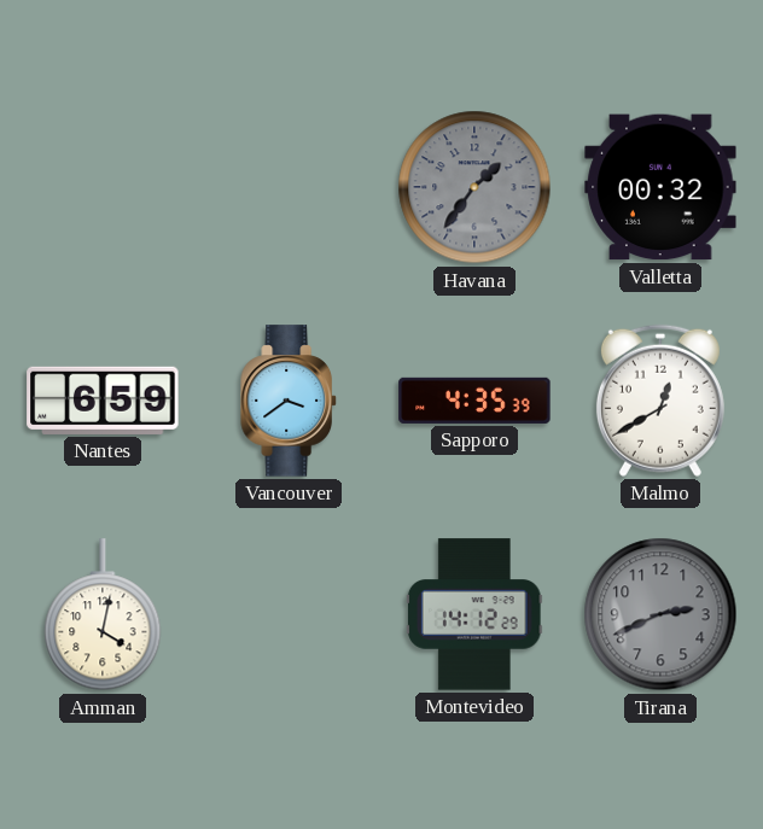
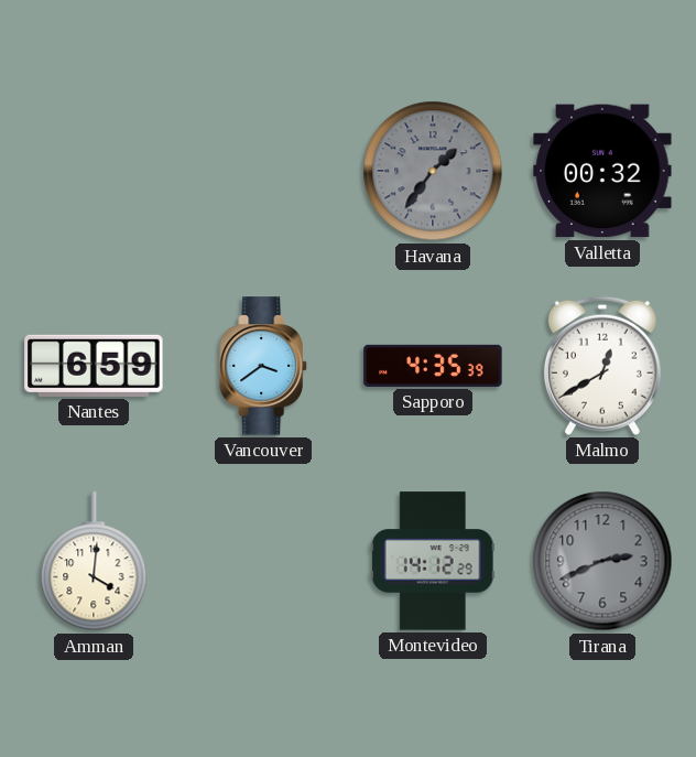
Amman: 4:02 -> 4:01
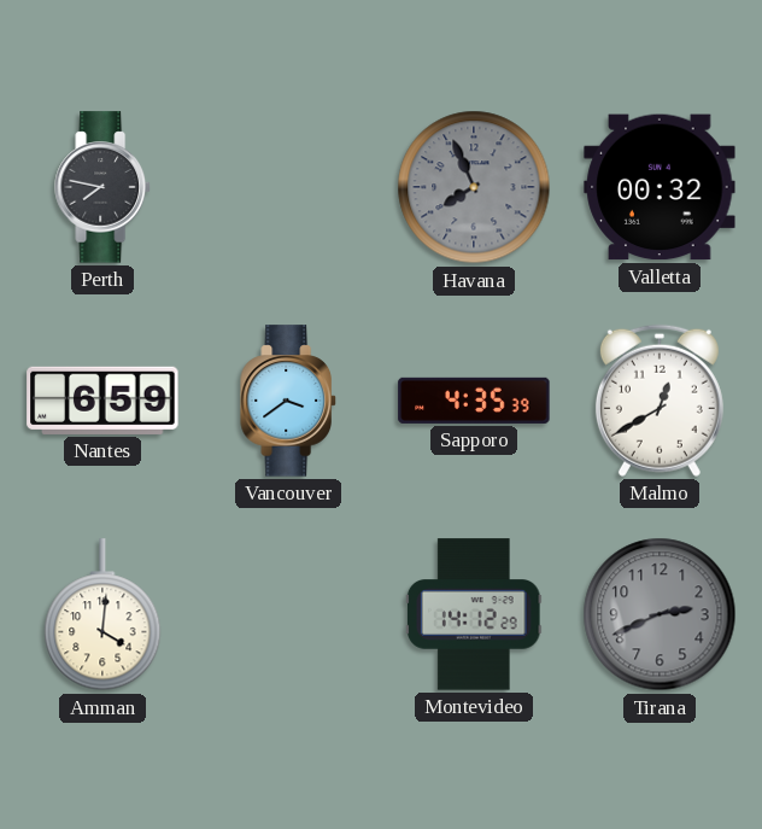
Perth: none -> 7:47
Havana: 1:36 -> 7:56
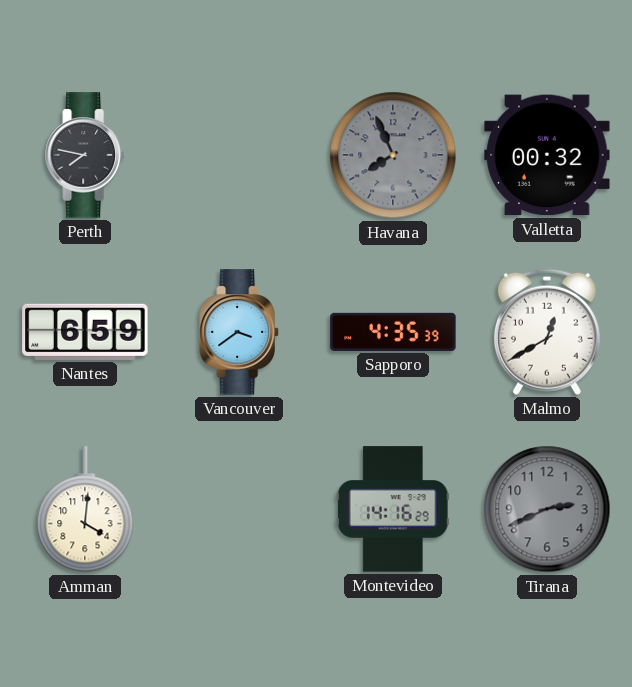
Montevideo: 14:12 -> 14:16
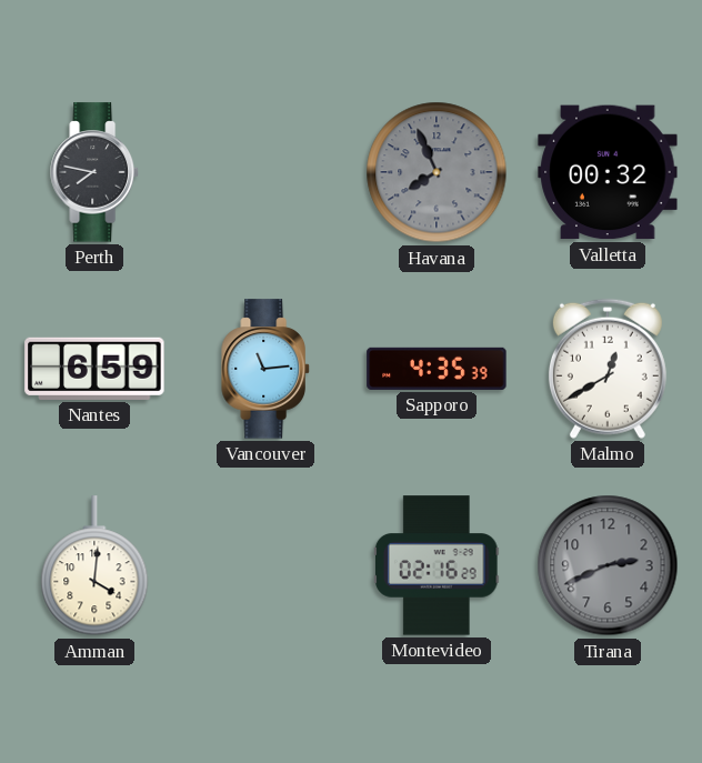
Vancouver: 3:39 -> 11:14
Montevideo: 14:16 -> 02:16
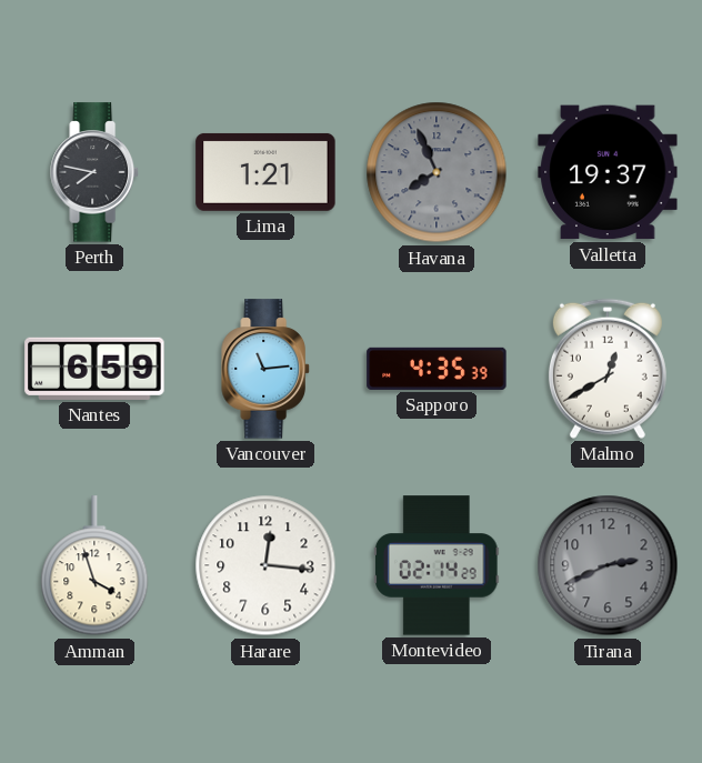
Lima: none -> 1:21
Valletta: 00:32 -> 19:37
Amman: 4:01 -> 3:57
Harare: none -> 12:16
Montevideo: 02:16 -> 02:14
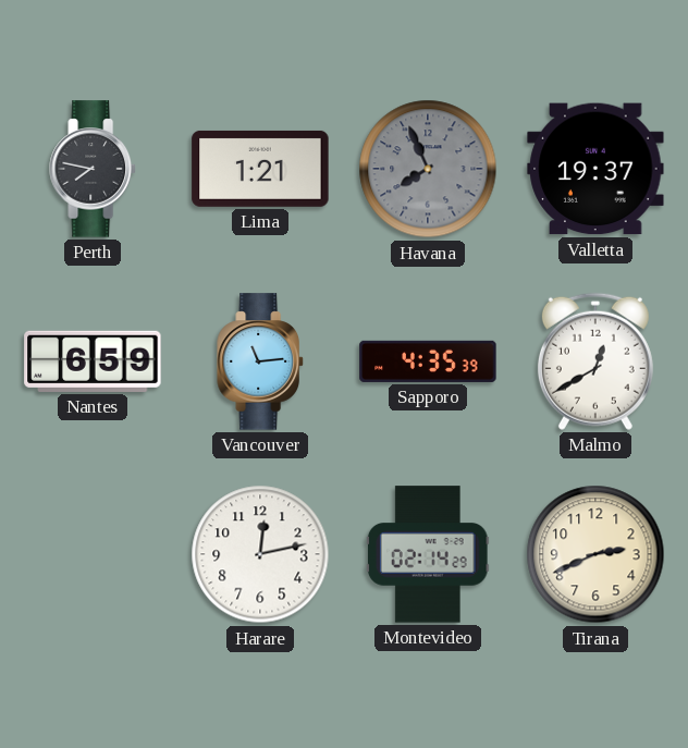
Amman: 3:57 -> none
Harare: 12:16 -> 12:13
Tirana dial: grey -> cream
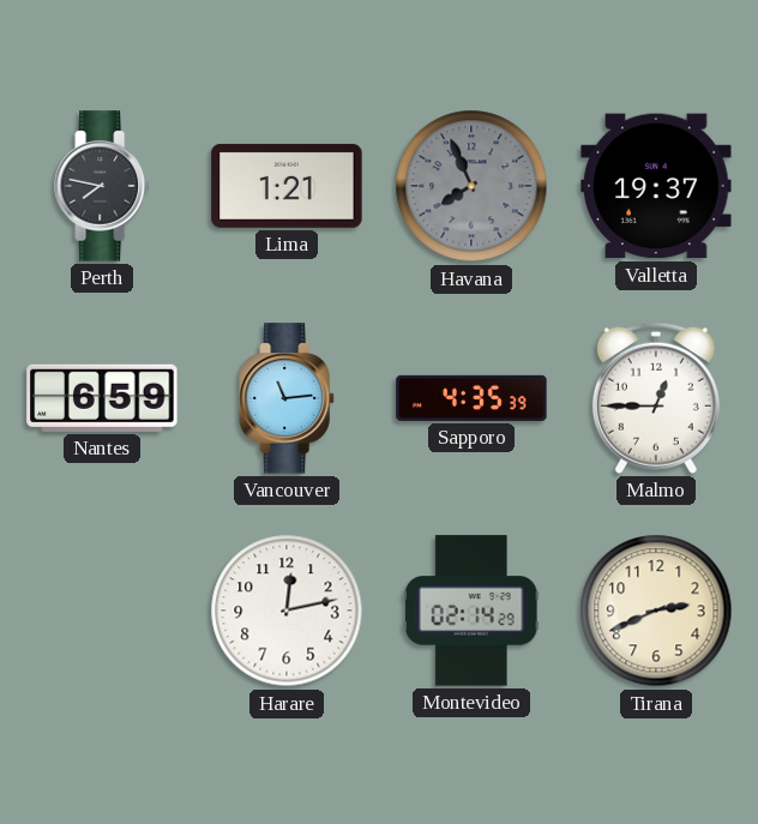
Malmo: 12:40 -> 12:45
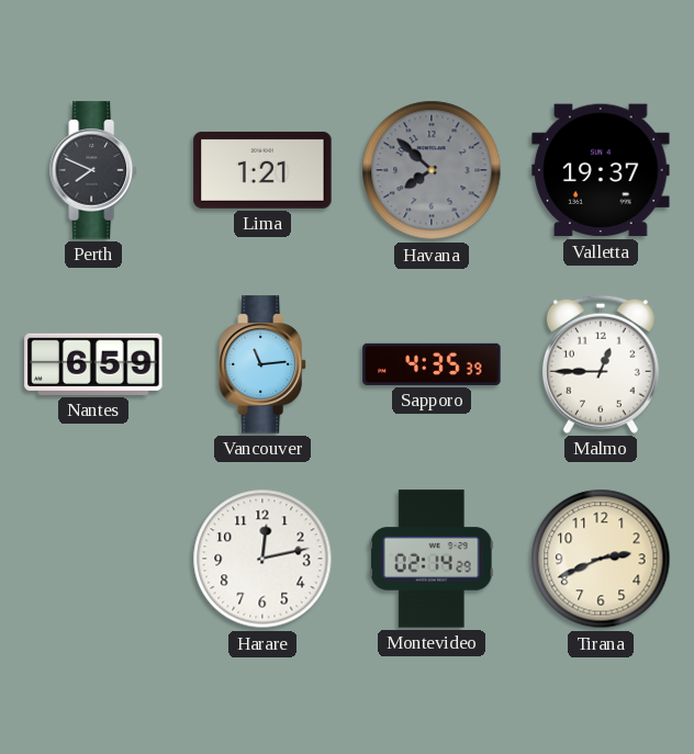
Perth: 7:47 -> 7:49
Havana: 7:56 -> 7:52
